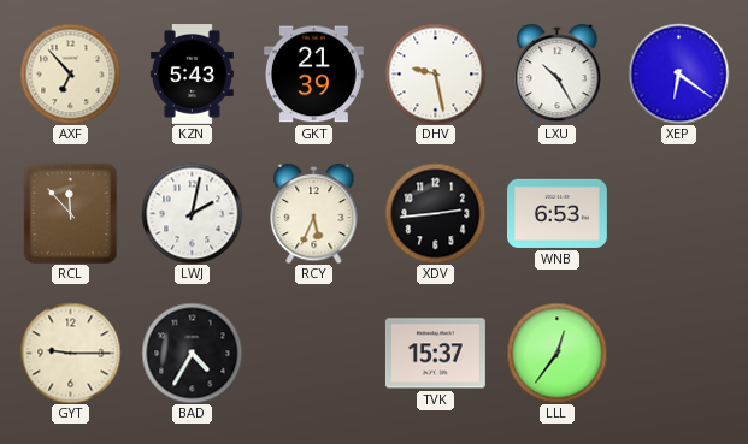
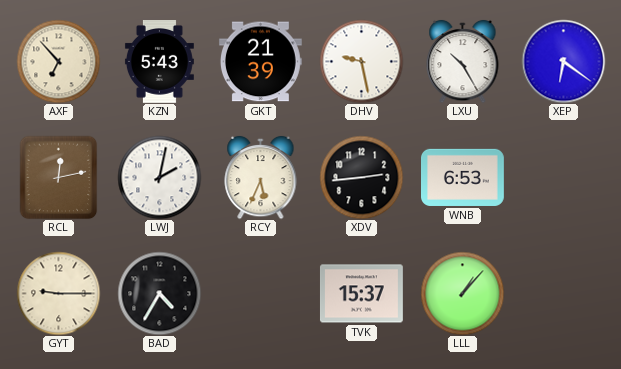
RCL: 11:53 -> 12:13
LLL: 12:36 -> 1:07
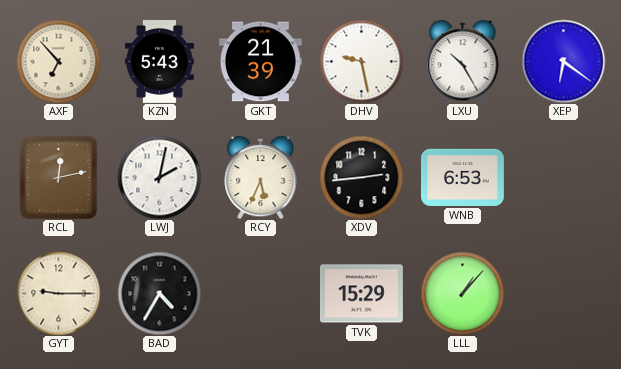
TVK: 15:37 -> 15:29
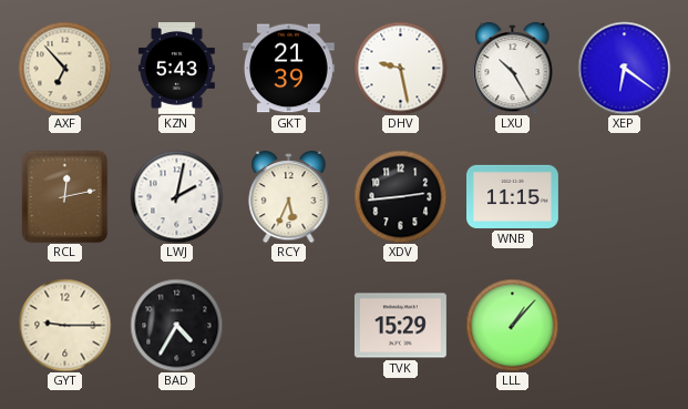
WNB: 6:53 -> 11:15
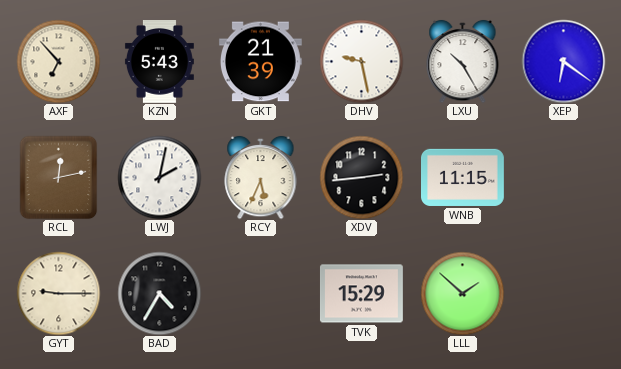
LLL: 1:07 -> 1:52
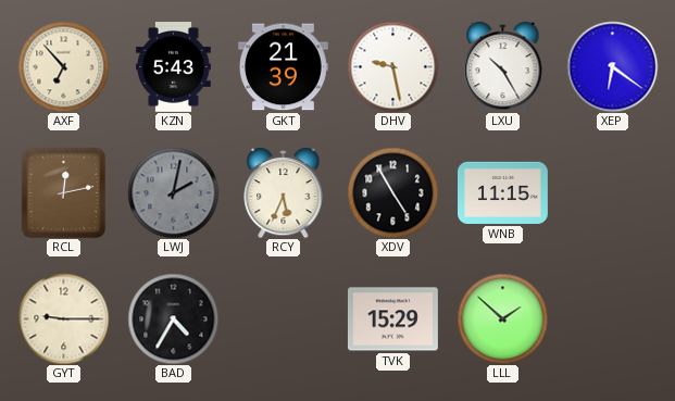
LWJ dial: white -> grey
XDV: 2:44 -> 4:55
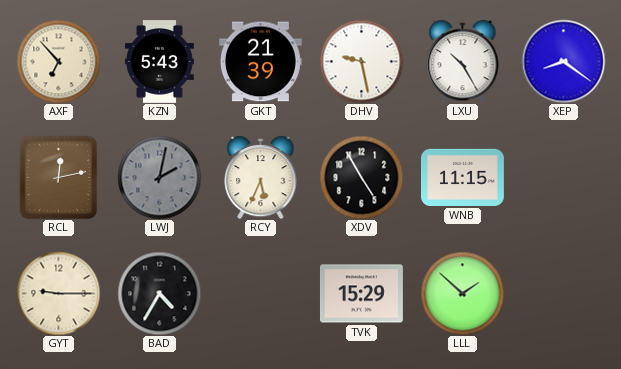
XEP: 6:21 -> 8:21
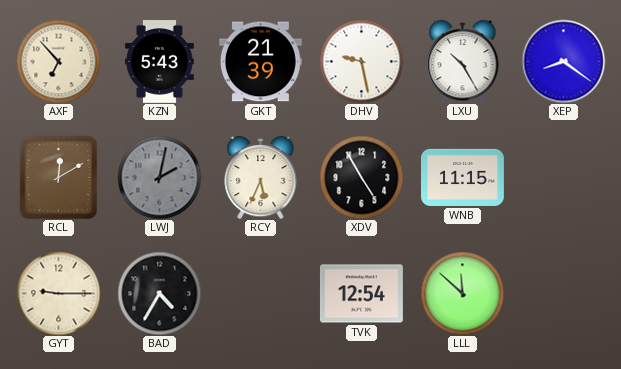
RCL: 12:13 -> 12:10
TVK: 15:29 -> 12:54
LLL: 1:52 -> 11:52
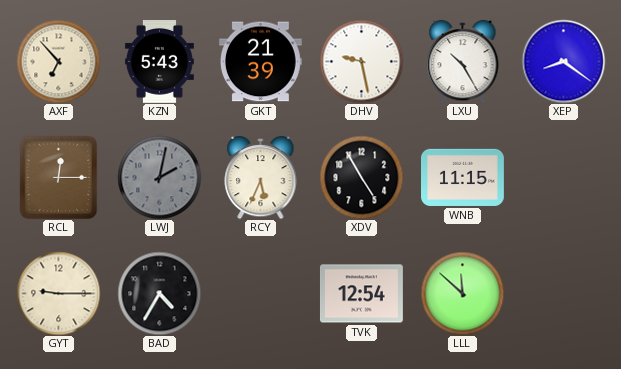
RCL: 12:10 -> 12:15
